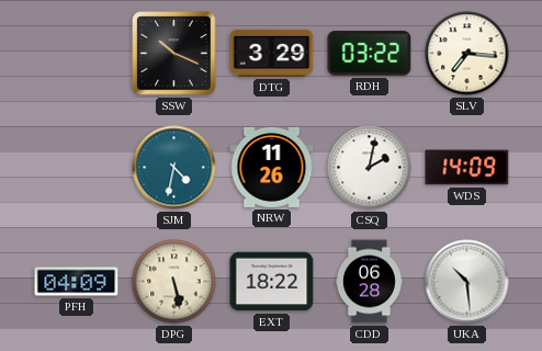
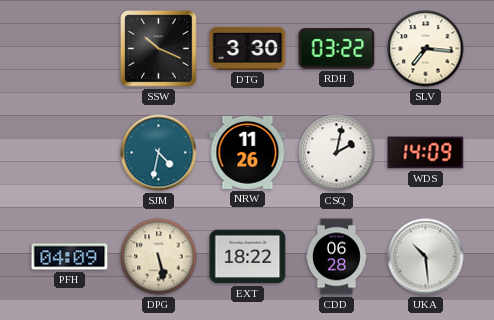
DTG: 3:29 -> 3:30
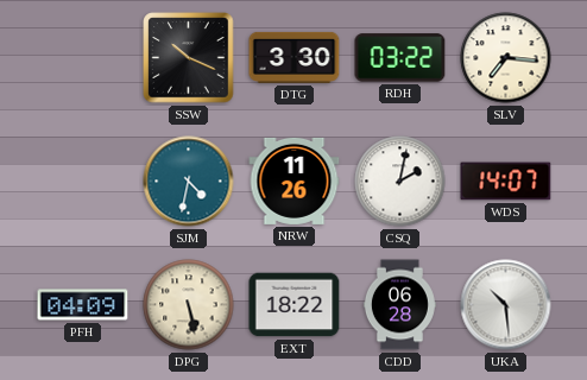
WDS: 14:09 -> 14:07
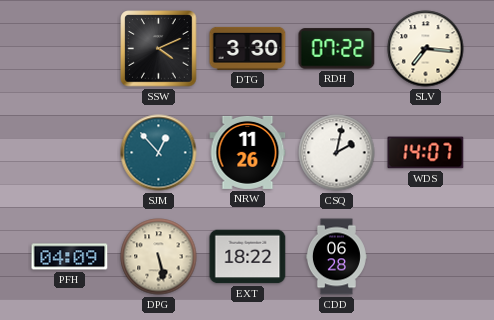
SSW: 10:19 -> 4:11
RDH: 03:22 -> 07:22
SJM: 4:32 -> 12:53
UKA: 10:29 -> none
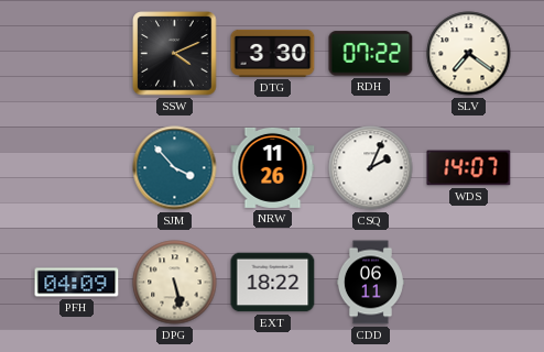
SLV: 7:16 -> 7:21
SJM: 12:53 -> 3:53
CSQ: 2:02 -> 2:04
CDD: 06:28 -> 06:11
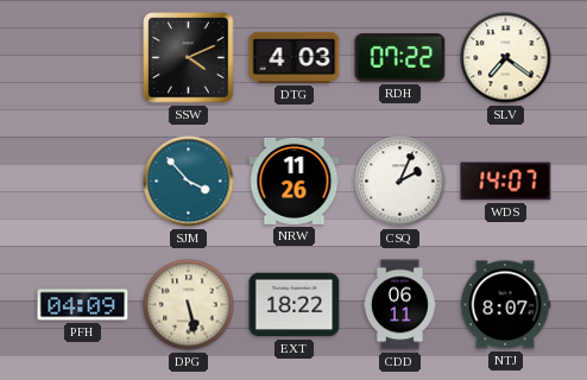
DTG: 3:30 -> 4:03
NTJ: none -> 8:07
